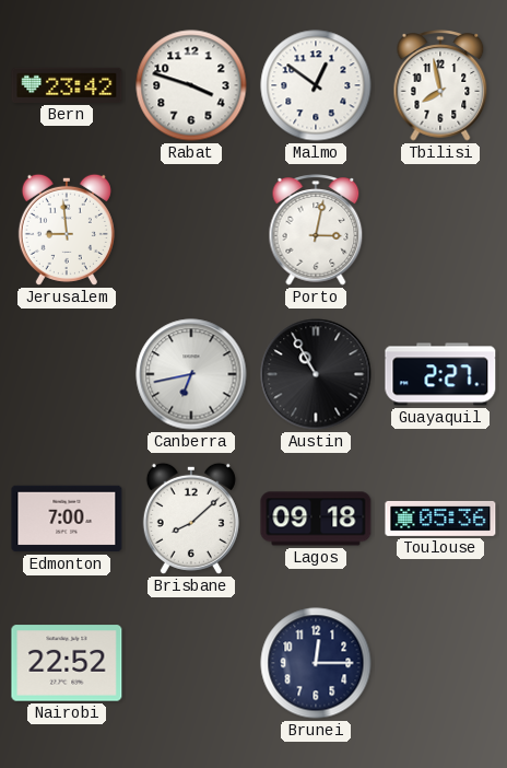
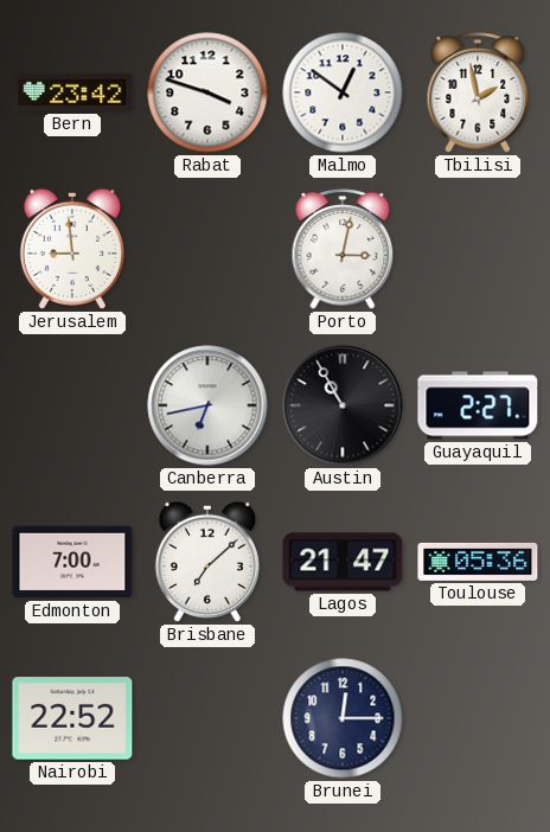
Tbilisi: 7:58 -> 1:58
Brisbane: 8:08 -> 7:08
Lagos: 09:18 -> 21:47
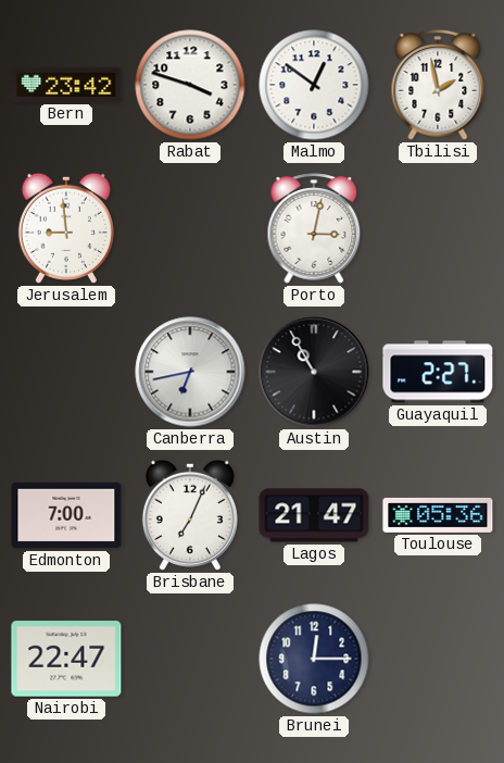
Brisbane: 7:08 -> 7:04
Nairobi: 22:52 -> 22:47
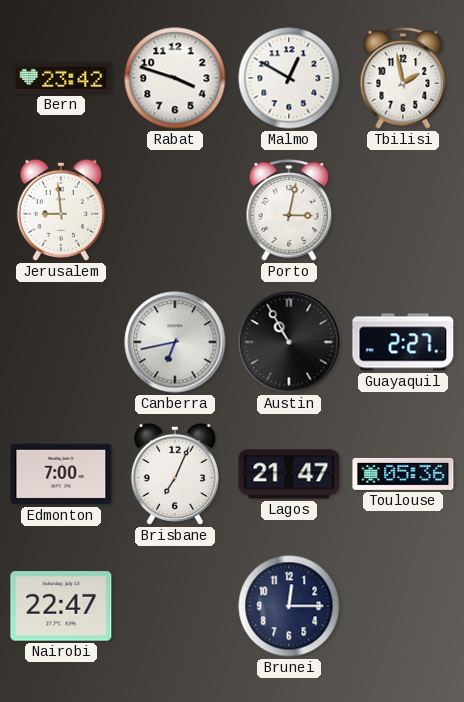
Malmo: 12:51 -> 12:50
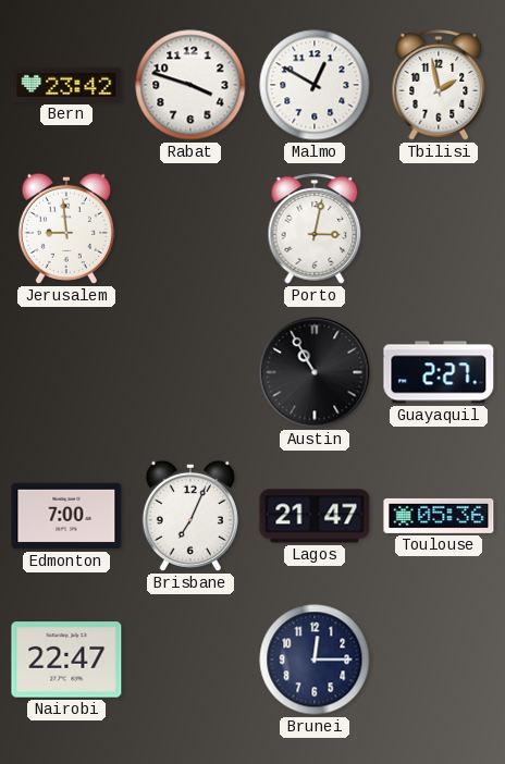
Canberra: 6:43 -> none
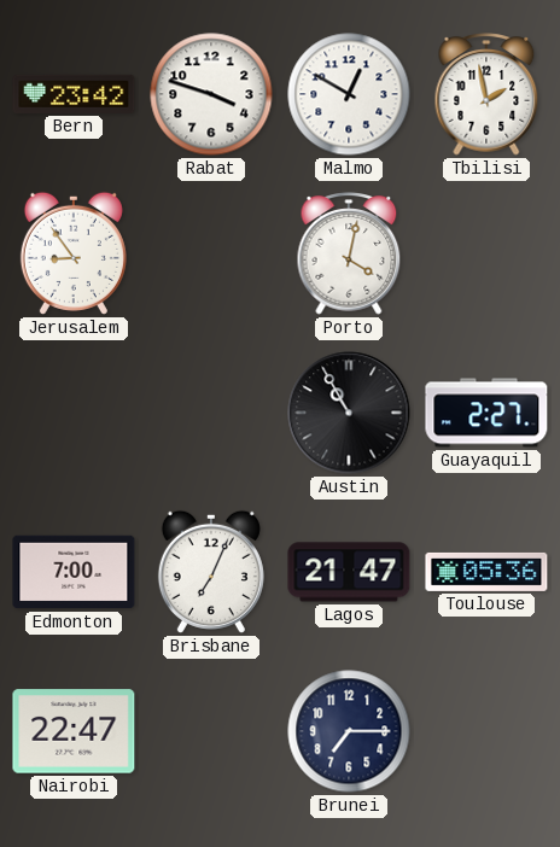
Jerusalem: 8:59 -> 8:54
Porto: 3:02 -> 4:02
Brunei: 12:15 -> 7:15
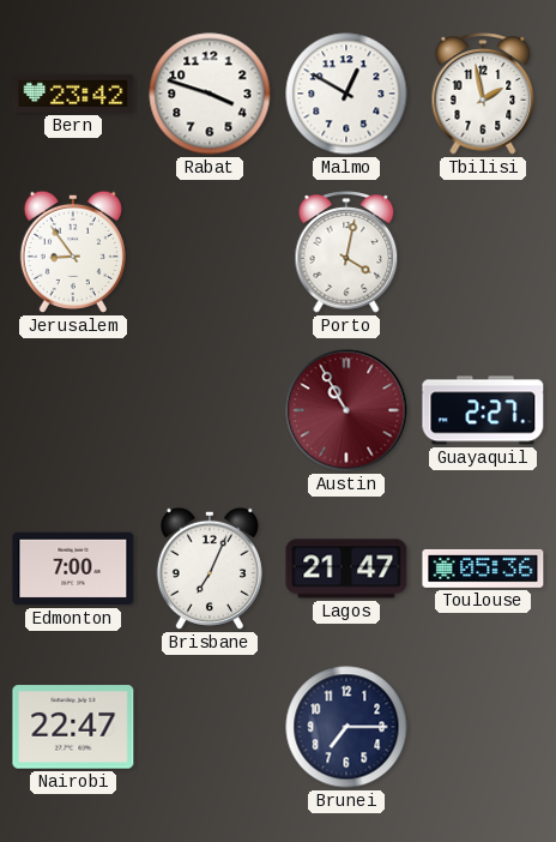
Austin dial: black -> burgundy
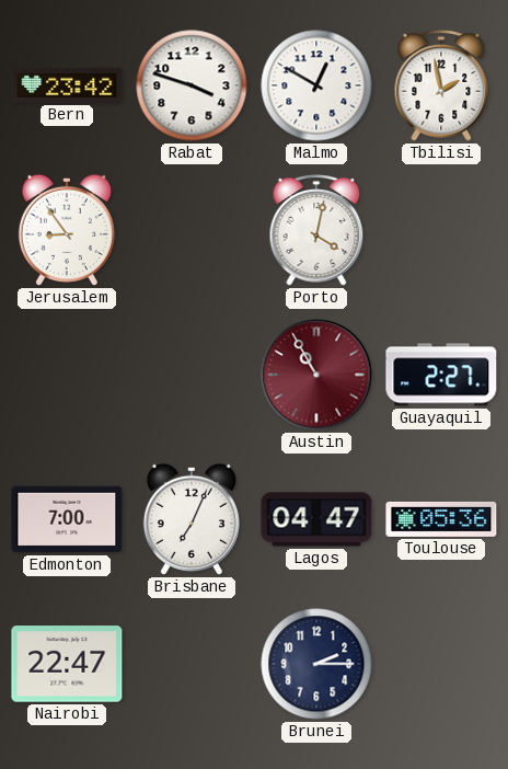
Lagos: 21:47 -> 04:47
Brunei: 7:15 -> 2:15
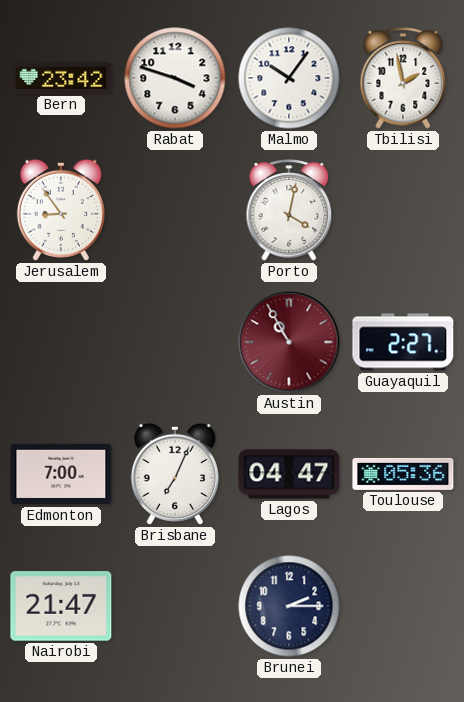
Malmo: 12:50 -> 10:06
Nairobi: 22:47 -> 21:47
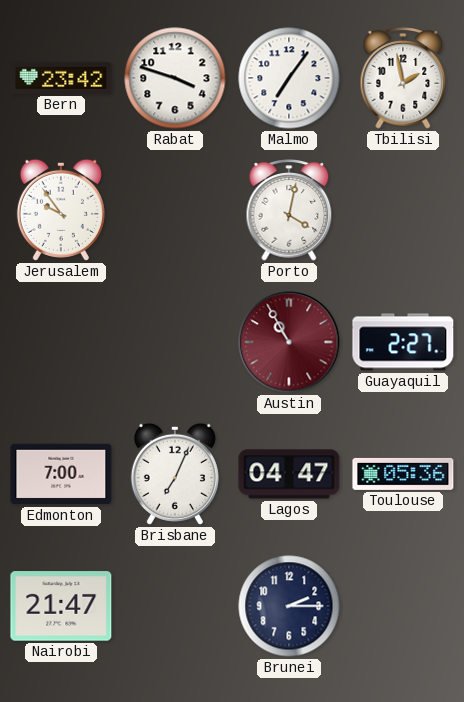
Malmo: 10:06 -> 7:06
Jerusalem: 8:54 -> 9:54
